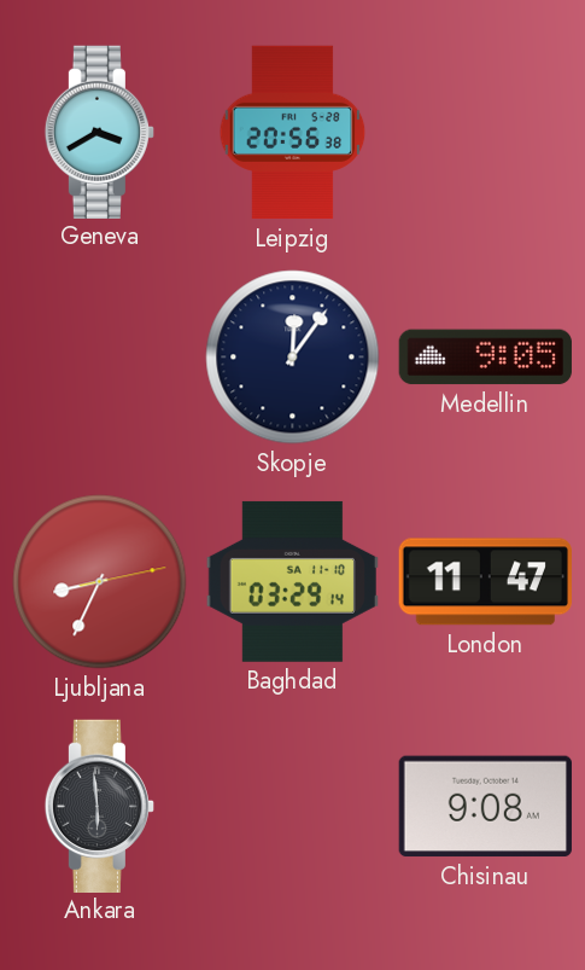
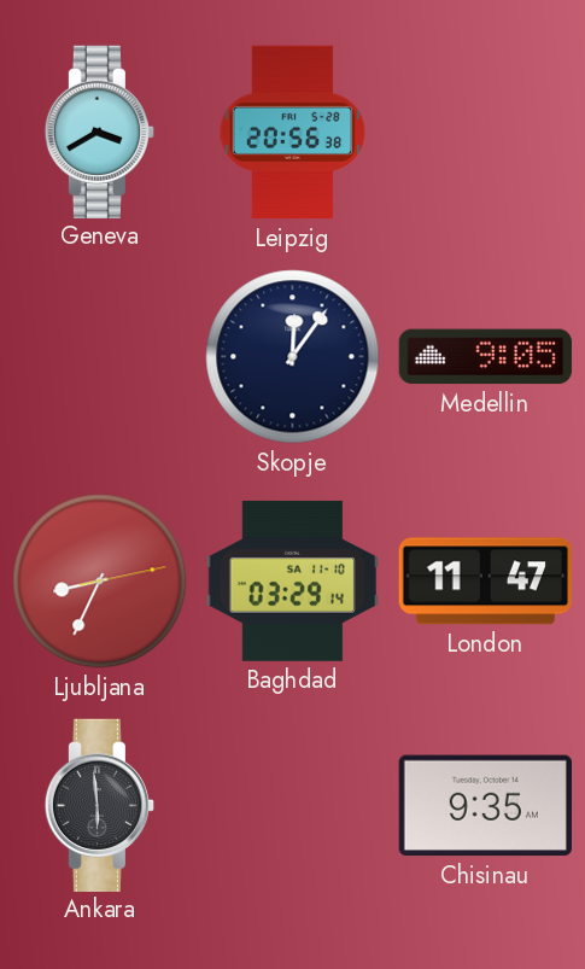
Chisinau: 9:08 -> 9:35
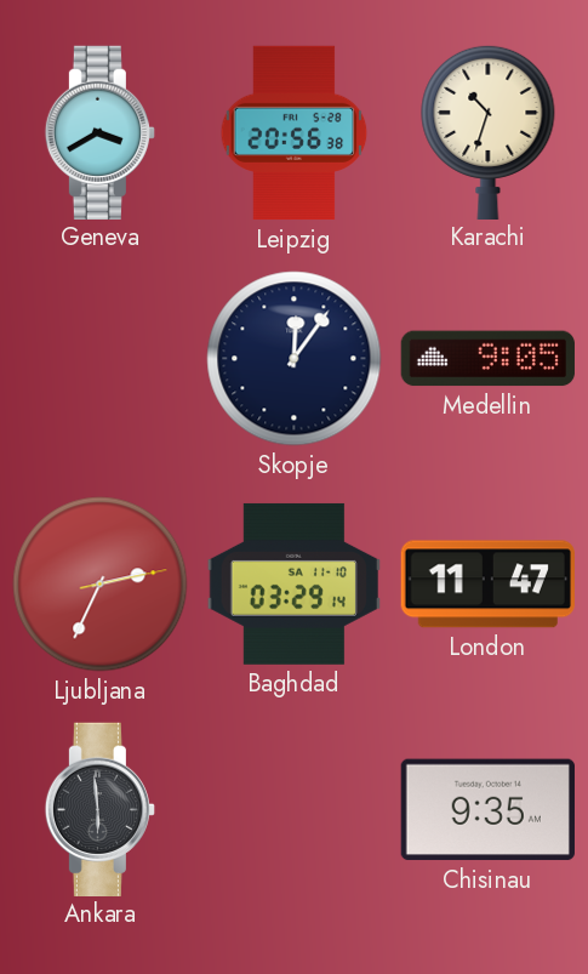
Karachi: none -> 10:33
Ljubljana: 8:34 -> 2:34
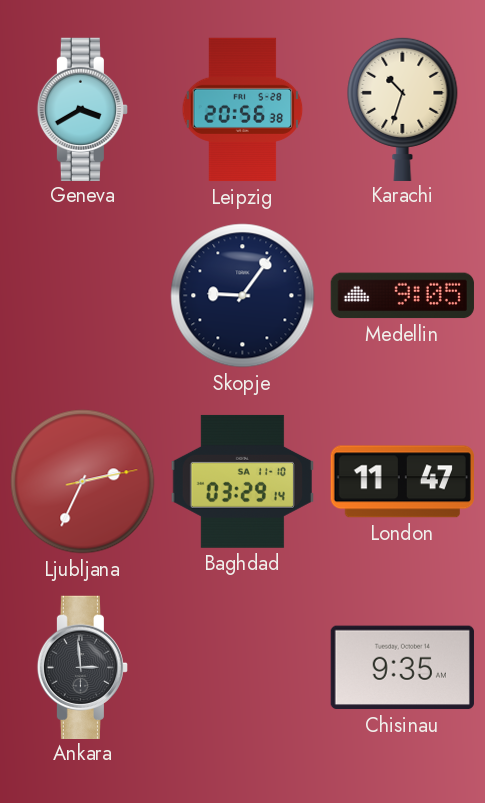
Skopje: 12:06 -> 9:06
Ankara: 5:59 -> 2:59
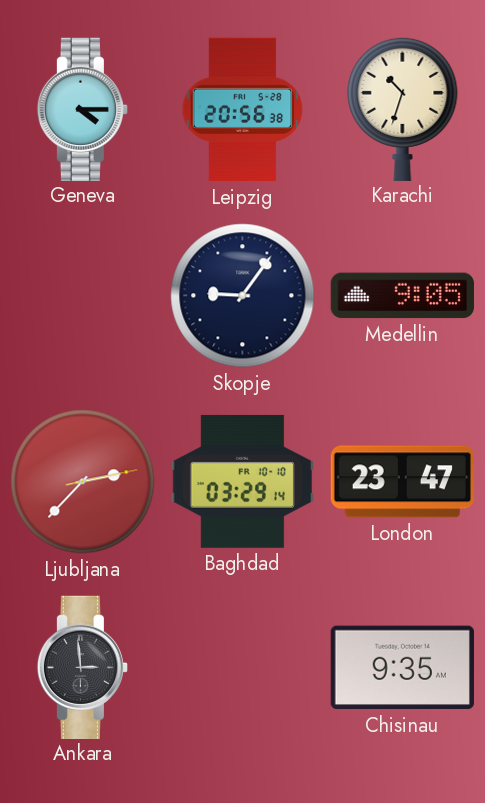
Geneva: 3:40 -> 4:15
Ljubljana: 2:34 -> 2:37
Baghdad date: SA 11-10 -> FR 10-10
London: 11:47 -> 23:47
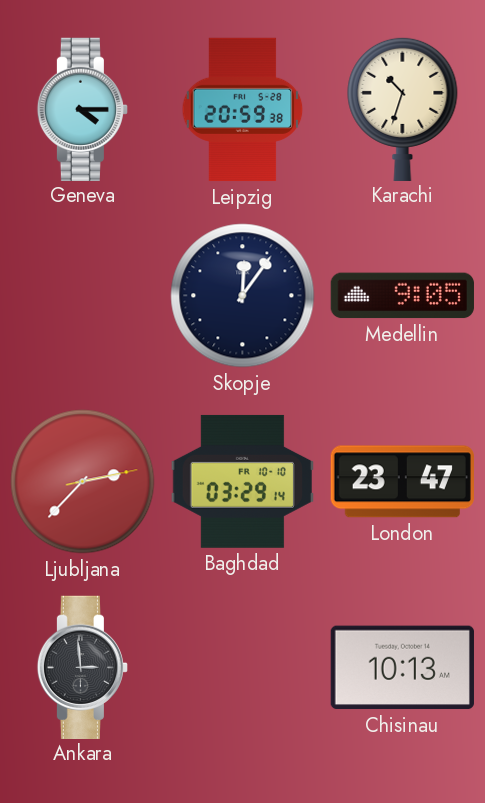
Leipzig: 20:56 -> 20:59
Skopje: 9:06 -> 12:06
Chisinau: 9:35 -> 10:13
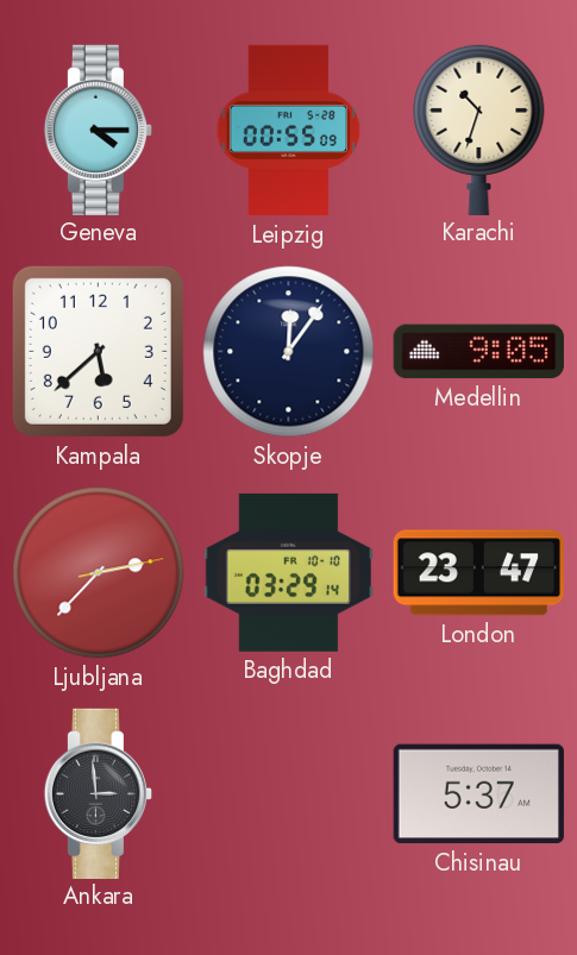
Leipzig: 20:59 -> 00:55
Kampala: none -> 5:38
Chisinau: 10:13 -> 5:37
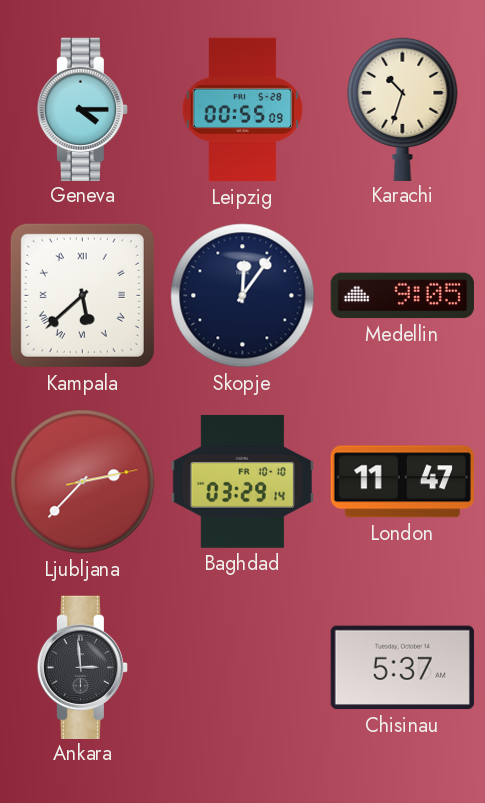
Kampala numerals: Arabic -> Roman
London: 23:47 -> 11:47
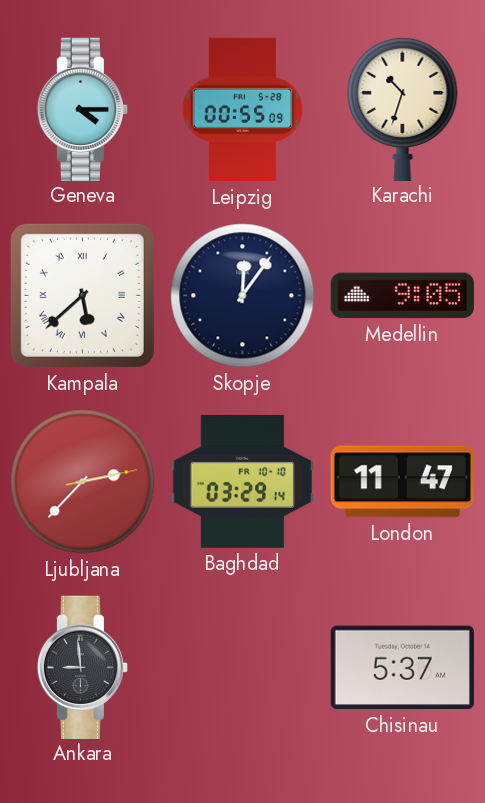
Ankara: 2:59 -> 8:59
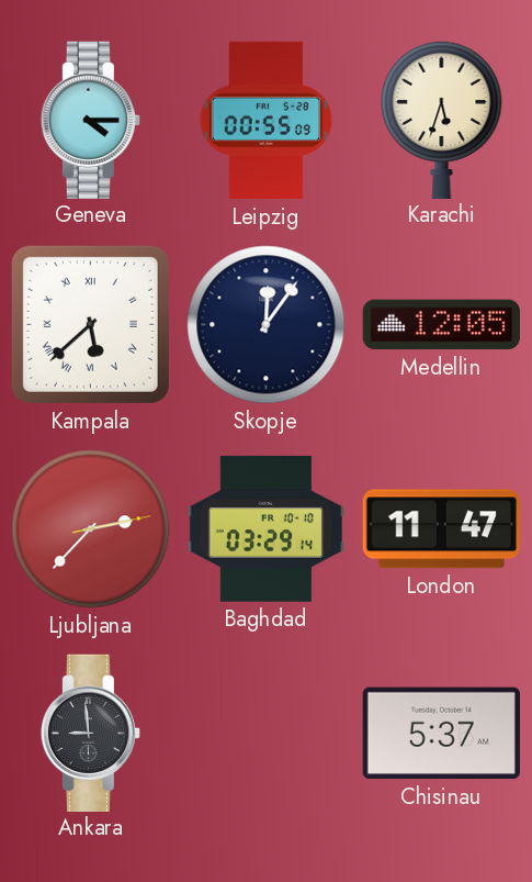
Karachi: 10:33 -> 5:33
Medellin: 9:05 -> 12:05
